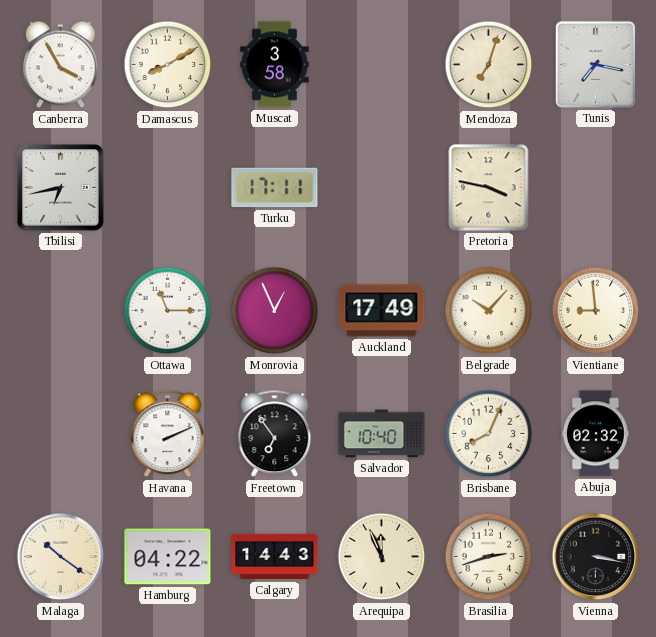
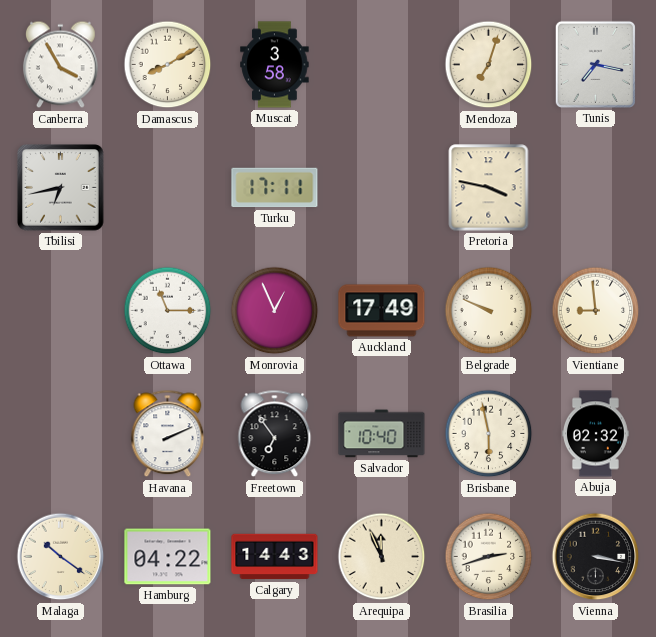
Belgrade: 10:07 -> 9:49
Brisbane: 8:04 -> 5:58
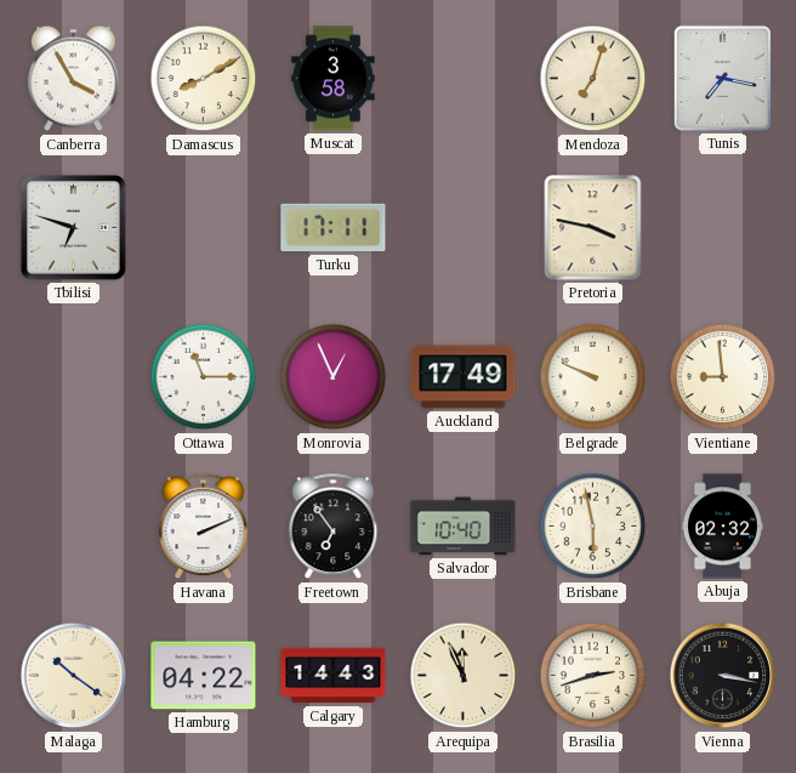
Tbilisi: 6:43 -> 6:48
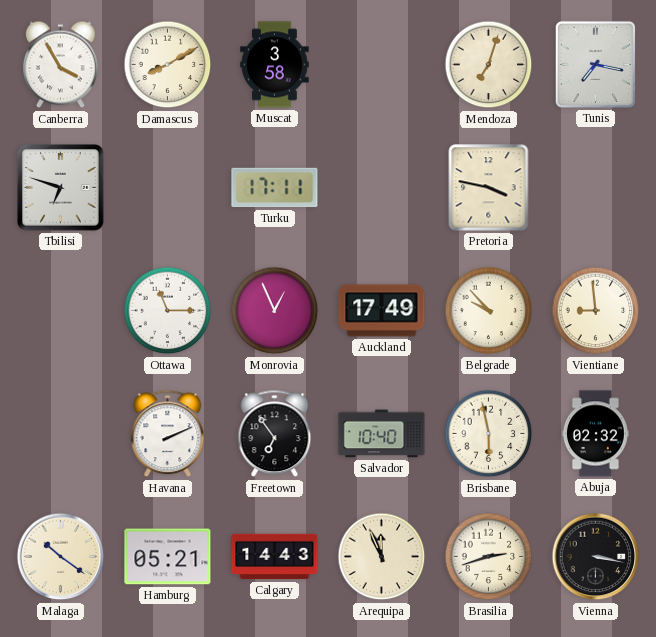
Belgrade: 9:49 -> 9:53
Hamburg: 04:22 -> 05:21
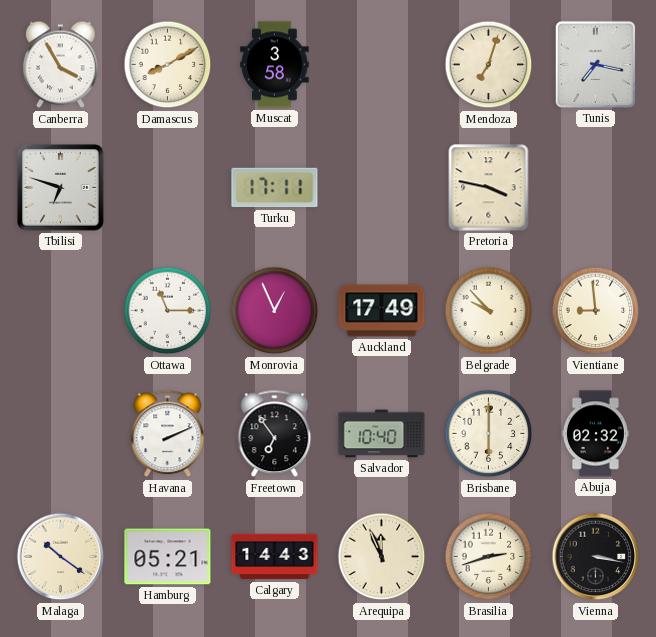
Brisbane: 5:58 -> 6:00
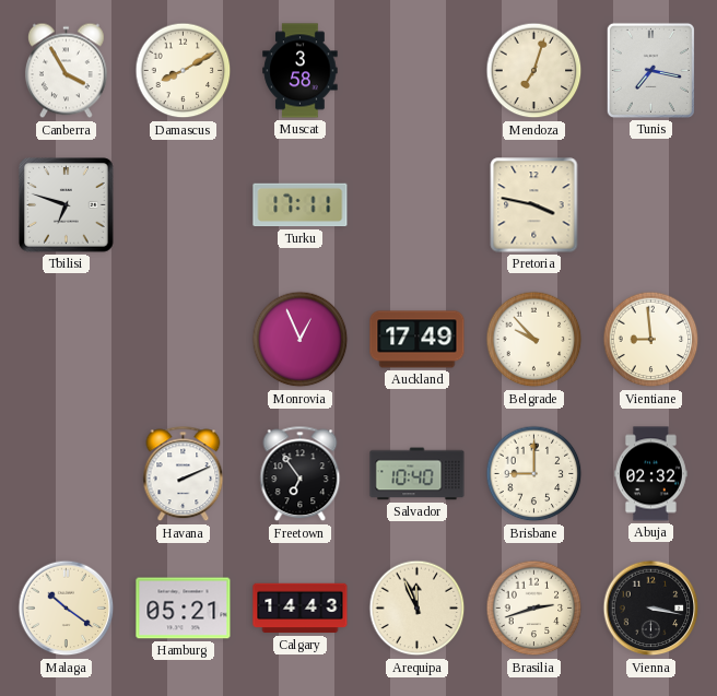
Ottawa: 11:15 -> none
Brisbane: 6:00 -> 9:00
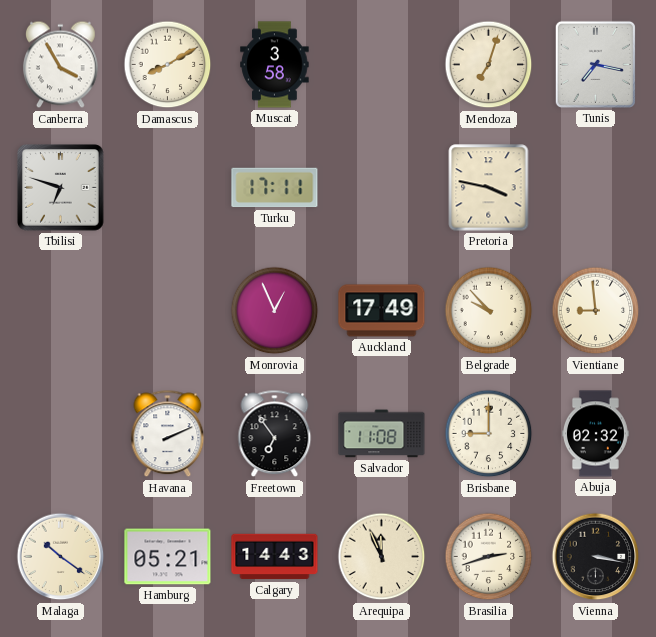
Salvador: 10:40 -> 11:08
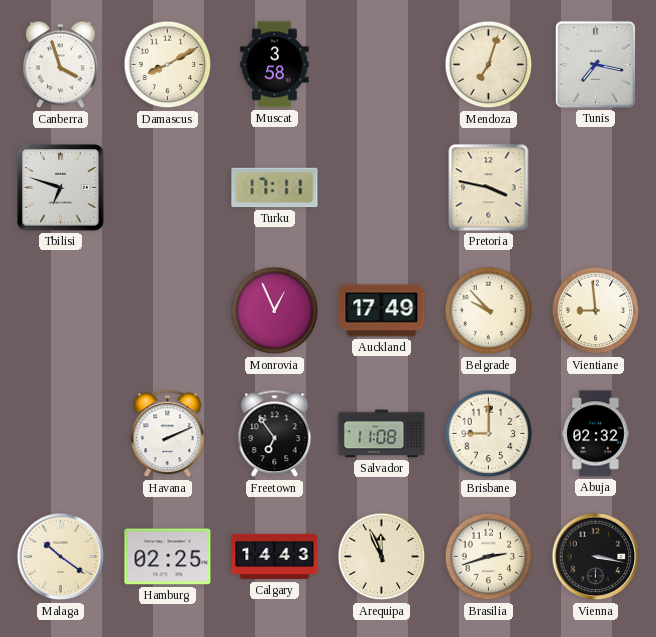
Canberra: 3:55 -> 3:57
Hamburg: 05:21 -> 02:25
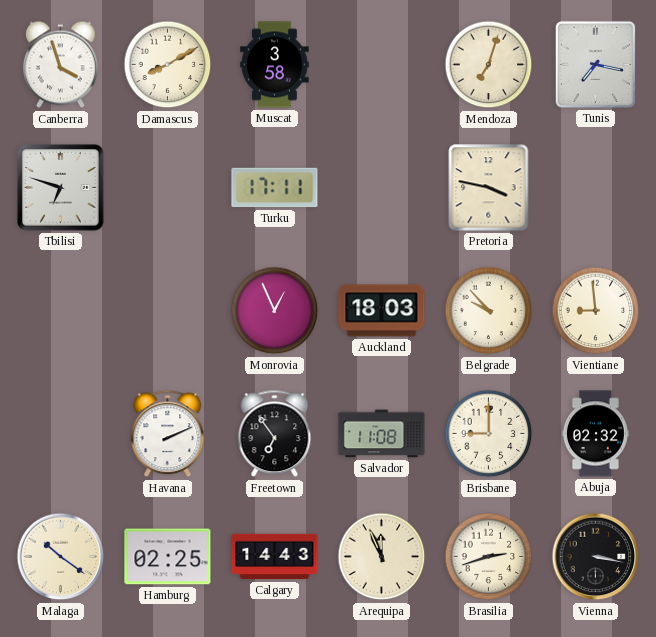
Auckland: 17:49 -> 18:03
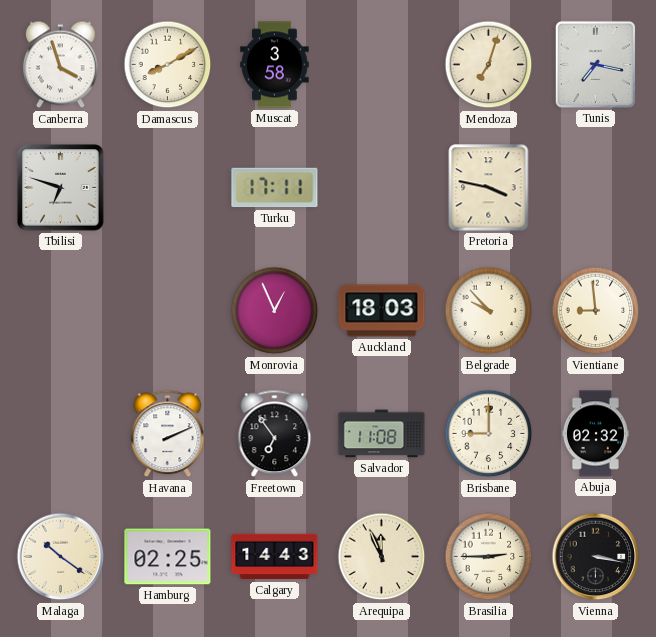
Brasilia: 2:42 -> 2:45
